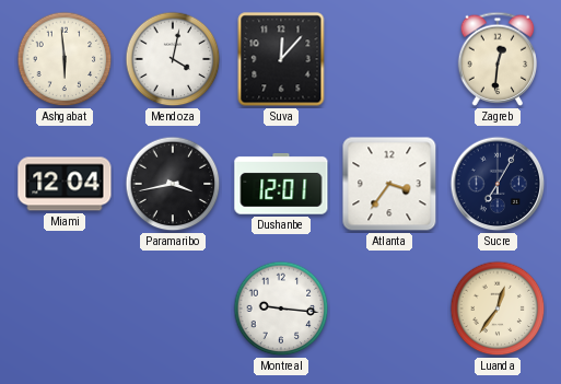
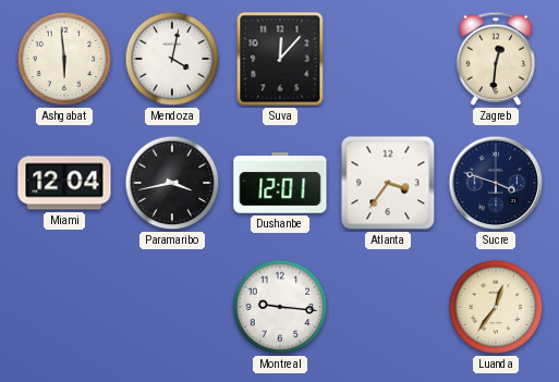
Sucre: 7:05 -> 3:48
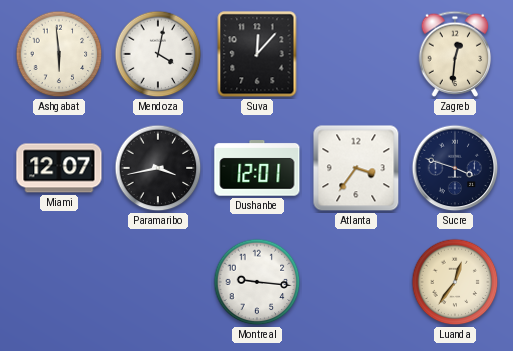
Miami: 12:04 -> 12:07
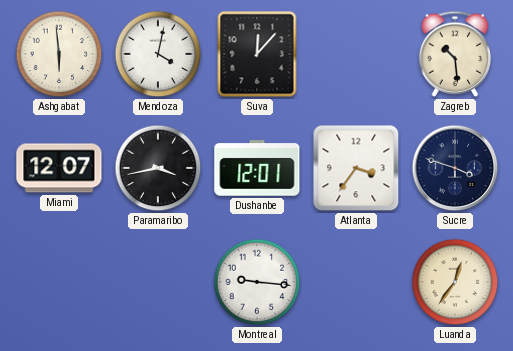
Zagreb: 12:31 -> 10:29
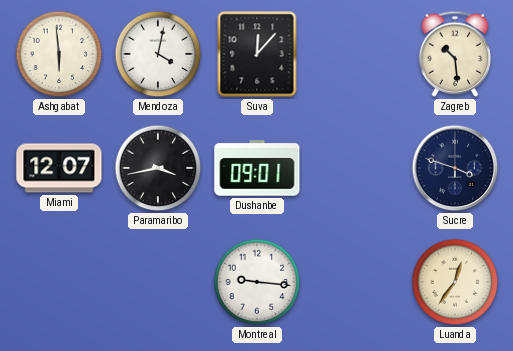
Dushanbe: 12:01 -> 09:01
Atlanta: 3:36 -> none
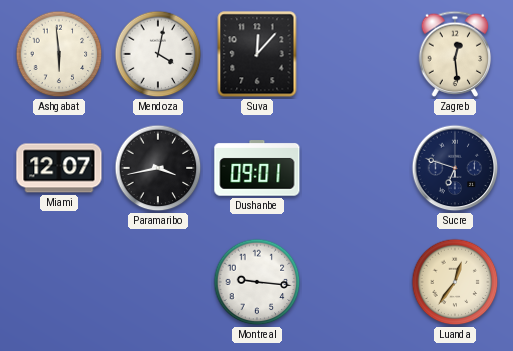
Zagreb: 10:29 -> 12:29
Sucre: 3:48 -> 6:48
